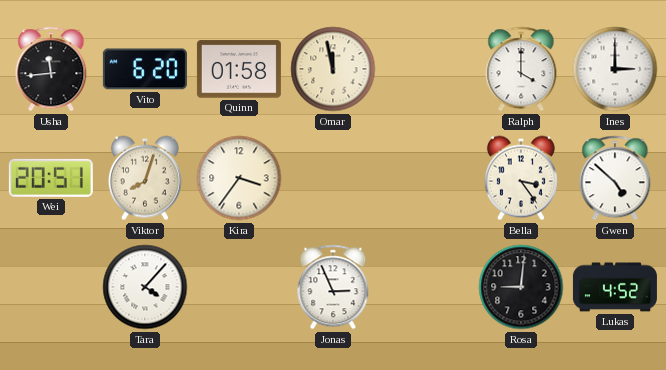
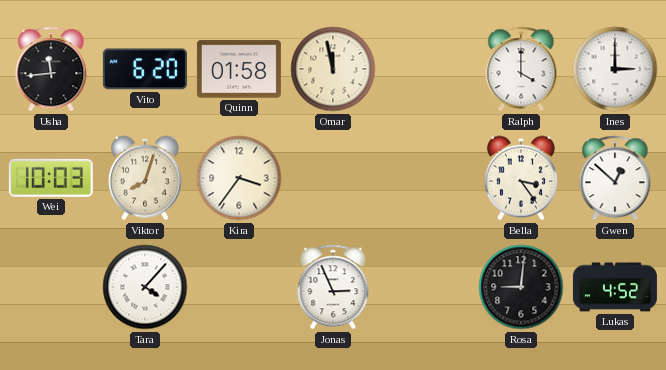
Wei: 20:51 -> 10:03
Gwen: 4:52 -> 12:52
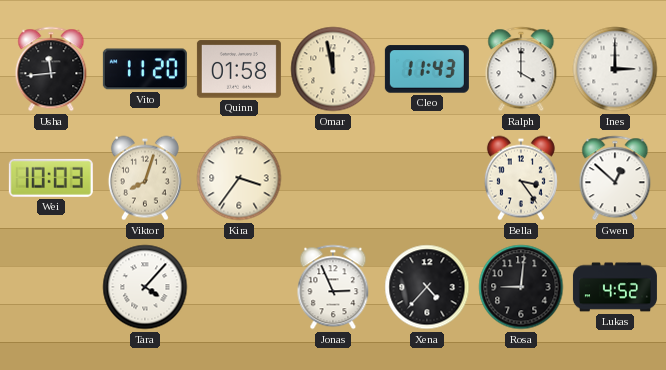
Vito: 6:20 -> 11:20
Cleo: none -> 11:43
Xena: none -> 4:37
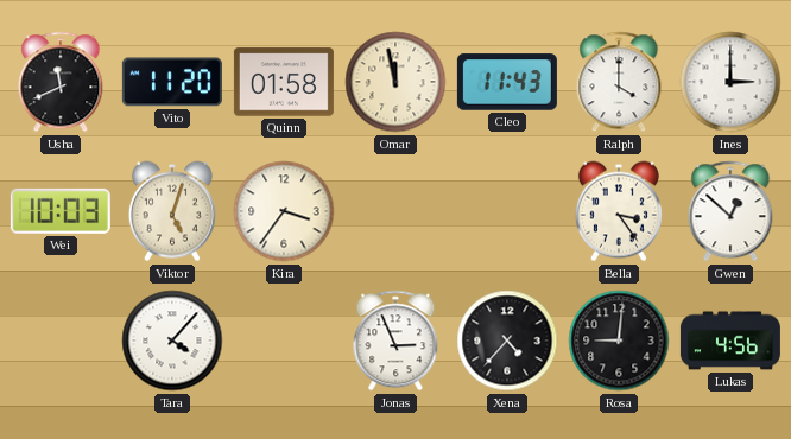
Usha: 11:44 -> 11:41
Viktor: 8:03 -> 5:03
Lukas: 4:52 -> 4:56
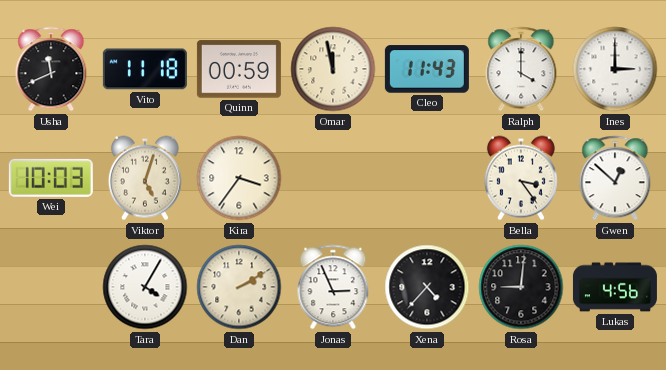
Vito: 11:20 -> 11:18
Quinn: 01:58 -> 00:59
Tara: 4:07 -> 4:05
Dan: none -> 2:10
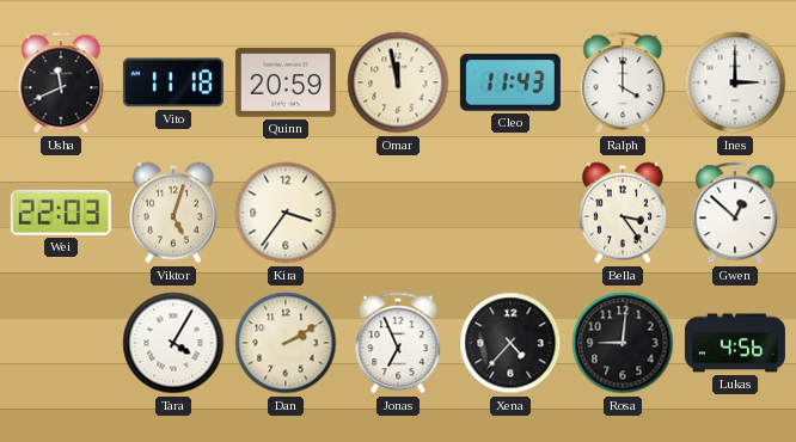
Quinn: 00:59 -> 20:59
Wei: 10:03 -> 22:03
Jonas: 2:56 -> 6:56
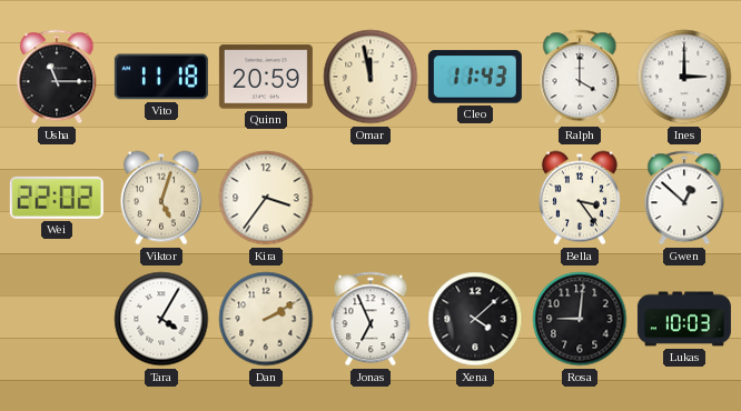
Usha: 11:41 -> 11:15
Wei: 22:03 -> 22:02
Xena: 4:37 -> 4:08
Lukas: 4:56 -> 10:03
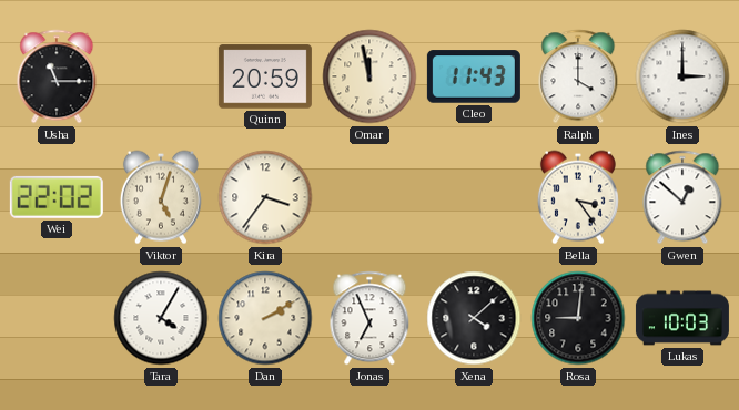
Vito: 11:18 -> none
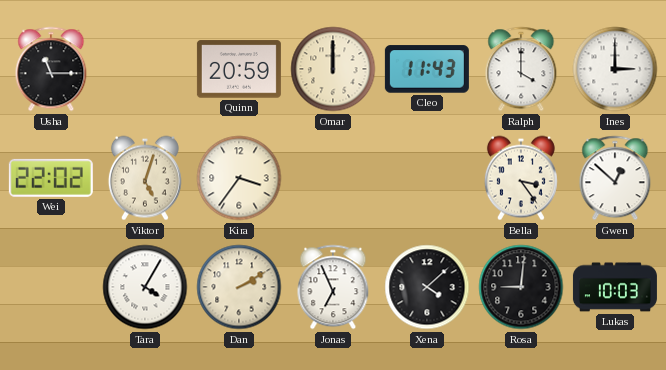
Omar: 11:58 -> 12:00
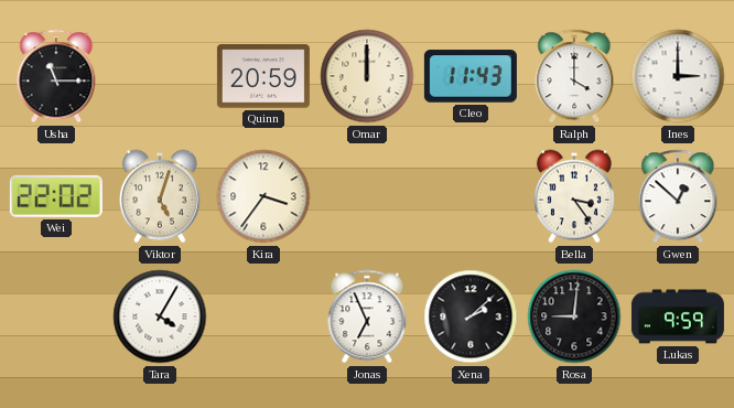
Dan: 2:10 -> none
Xena: 4:08 -> 2:08
Lukas: 10:03 -> 9:59
